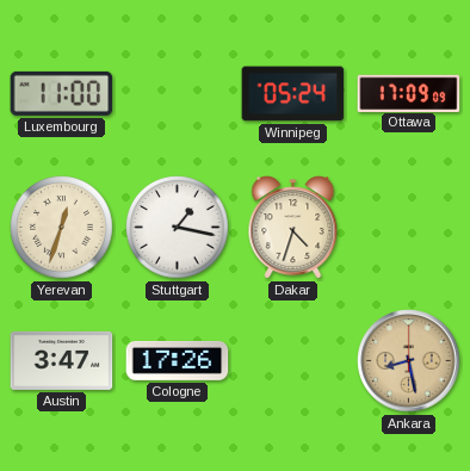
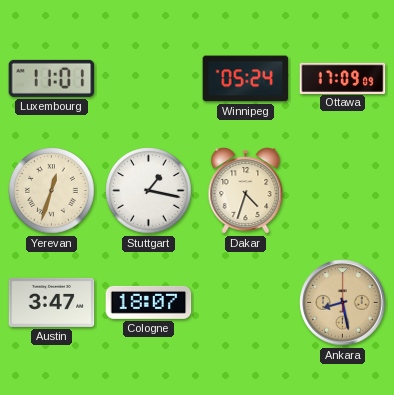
Luxembourg: 11:00 -> 11:01
Cologne: 17:26 -> 18:07
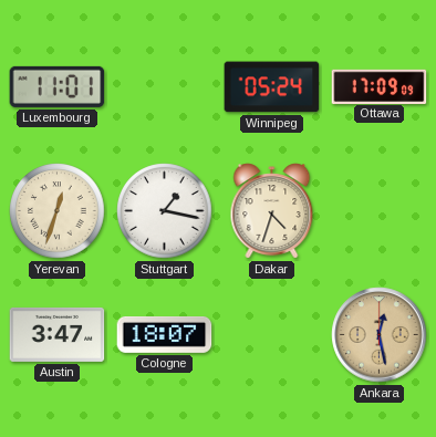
Ankara: 8:28 -> 12:28
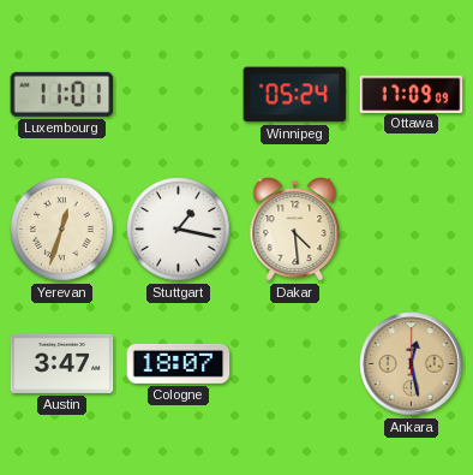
Dakar: 4:33 -> 4:29
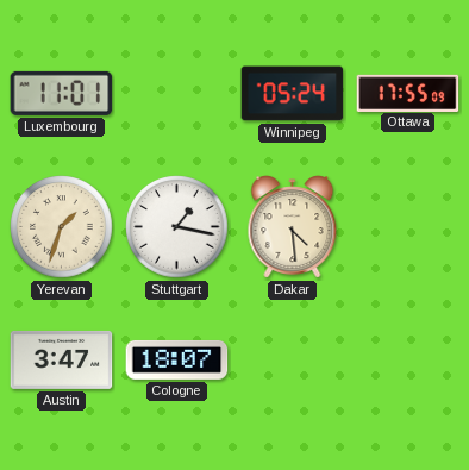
Ottawa: 17:09 -> 17:55
Yerevan: 12:33 -> 1:33
Ankara: 12:28 -> none
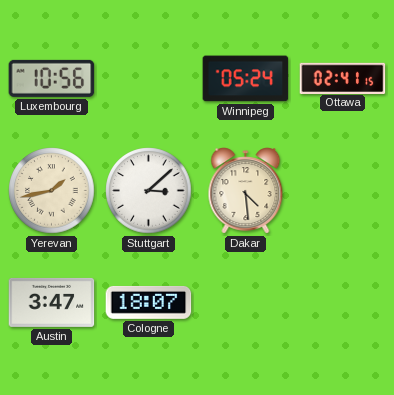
Luxembourg: 11:01 -> 10:56
Ottawa: 17:55 -> 02:41
Yerevan: 1:33 -> 1:43
Stuttgart: 1:17 -> 3:08
